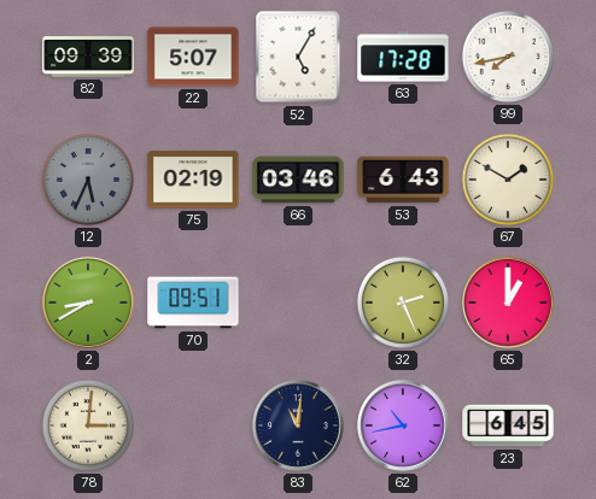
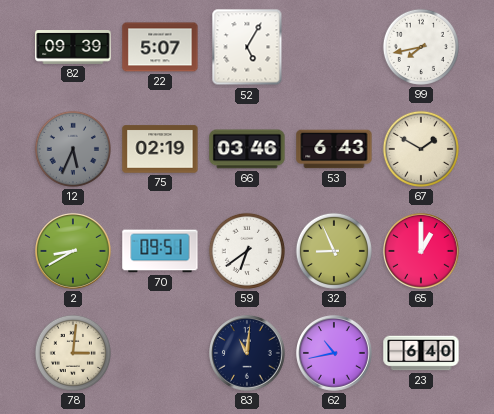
63: 17:28 -> none
59: none -> 6:39
32: 2:26 -> 8:56
23: 6:45 -> 6:40
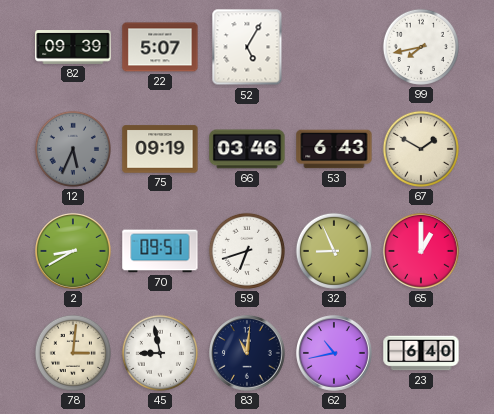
75: 02:19 -> 09:19
59: 6:39 -> 6:42
45: none -> 8:58
